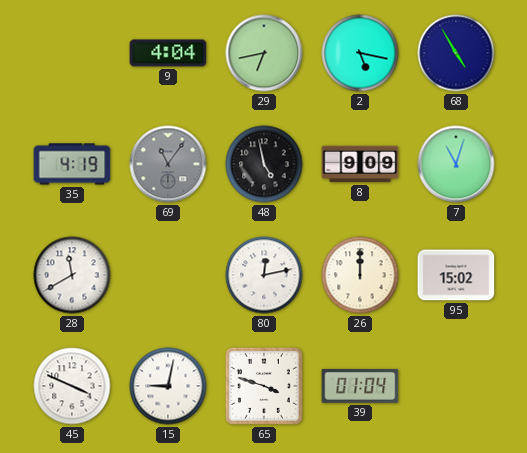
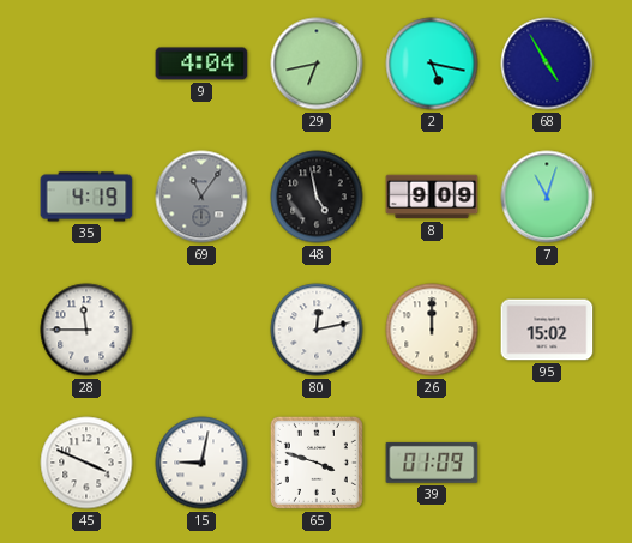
28: 11:40 -> 11:45
39: 01:04 -> 01:09
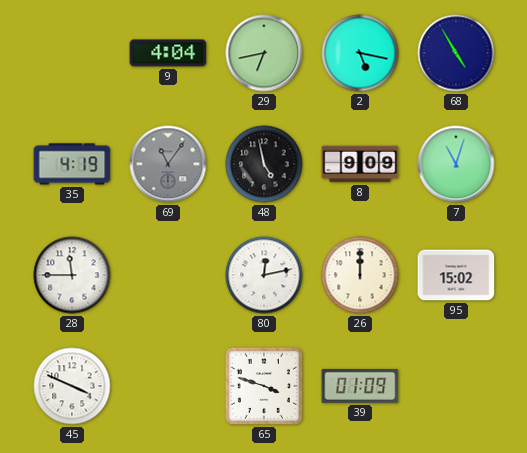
15: 9:02 -> none
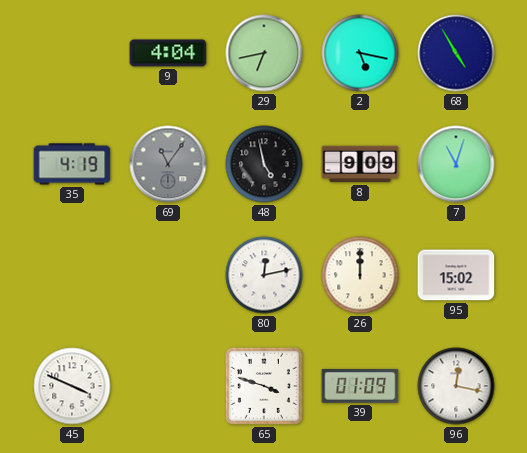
28: 11:45 -> none
96: none -> 12:17
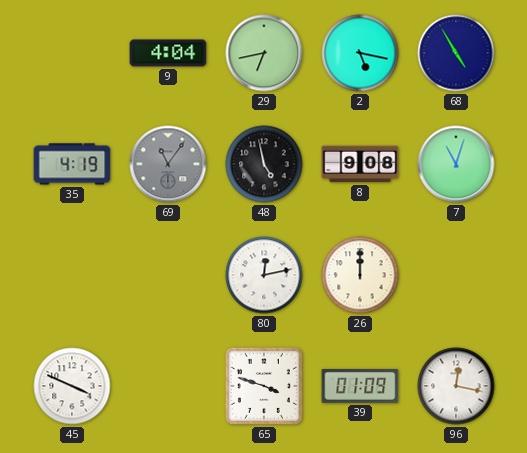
8: 9:09 -> 9:08
95: 15:02 -> none
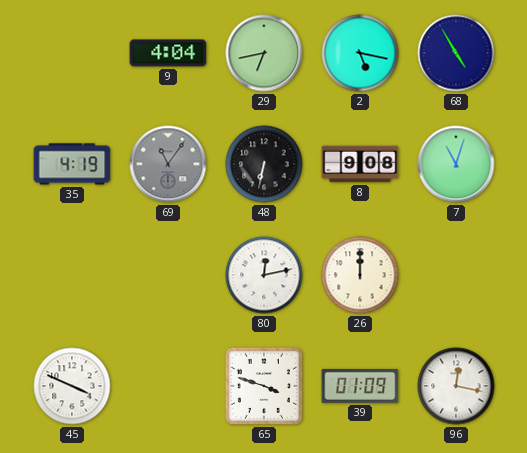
48: 4:58 -> 6:32
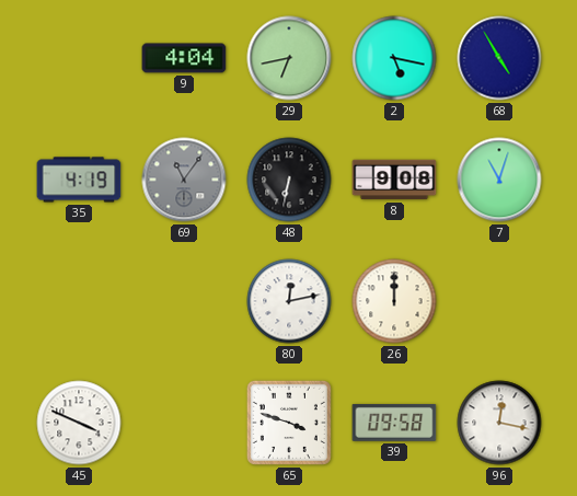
39: 01:09 -> 09:58
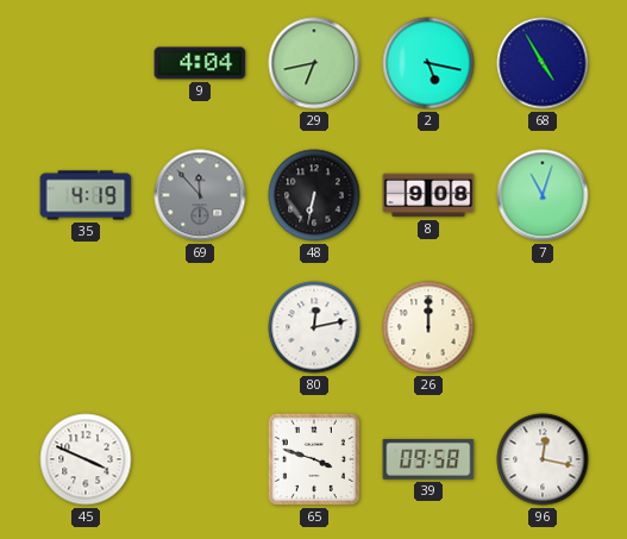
69: 11:06 -> 11:53
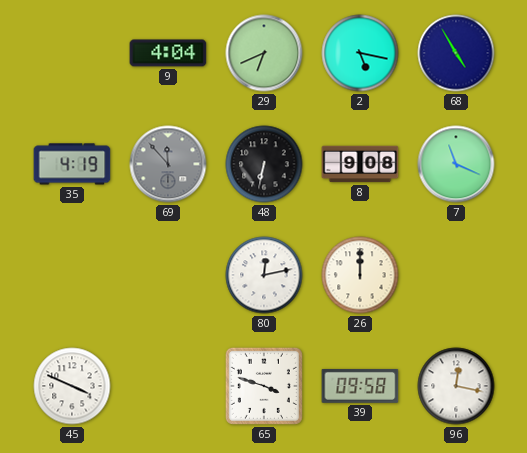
29: 6:43 -> 6:41
7: 11:03 -> 11:19
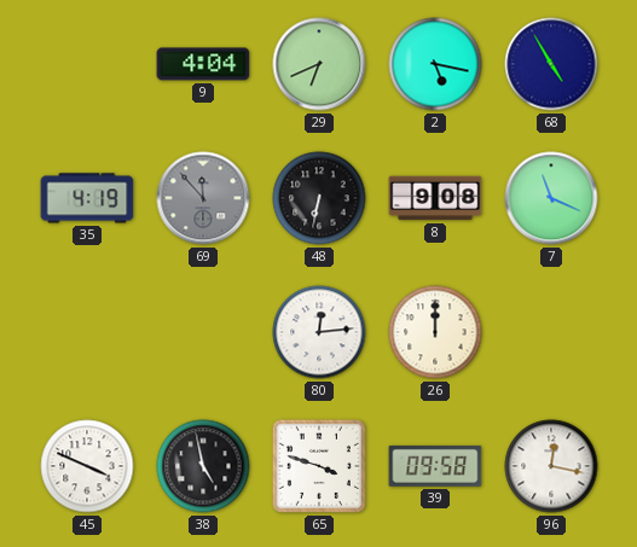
80: 12:13 -> 12:14
38: none -> 4:58
